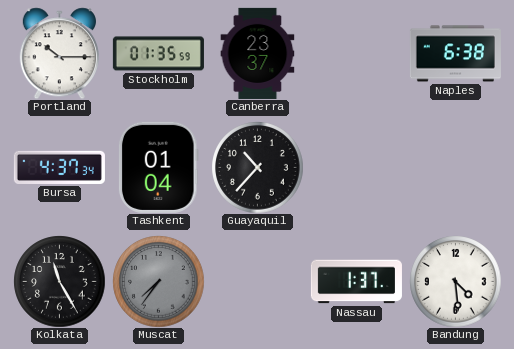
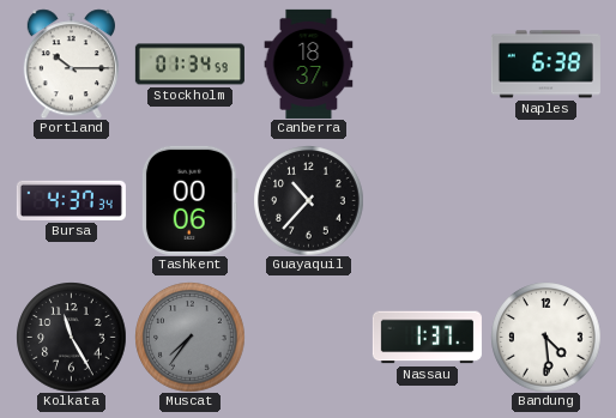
Stockholm: 01:35 -> 01:34
Canberra: 23:37 -> 18:37
Tashkent: 01:04 -> 00:06
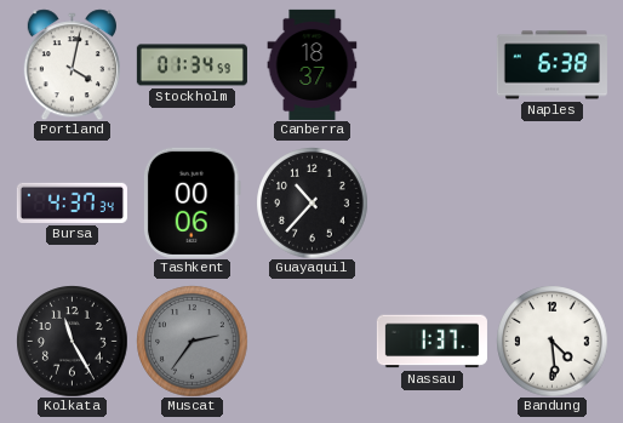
Portland: 10:15 -> 4:02
Muscat: 7:36 -> 2:36
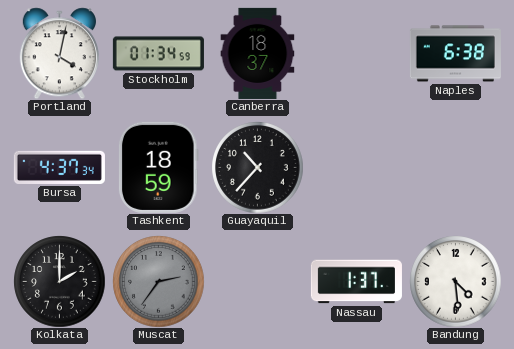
Tashkent: 00:06 -> 18:59
Kolkata: 11:25 -> 2:00
